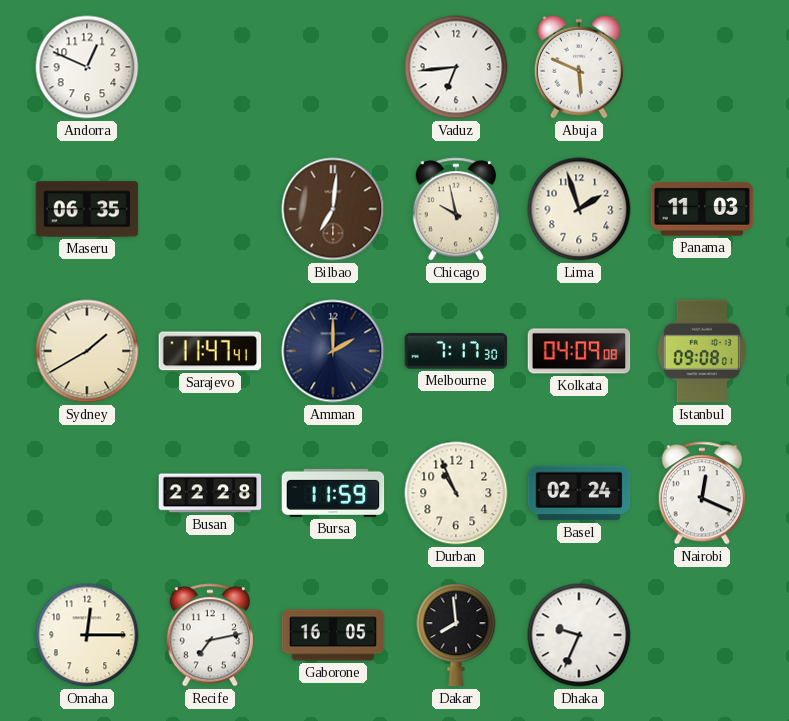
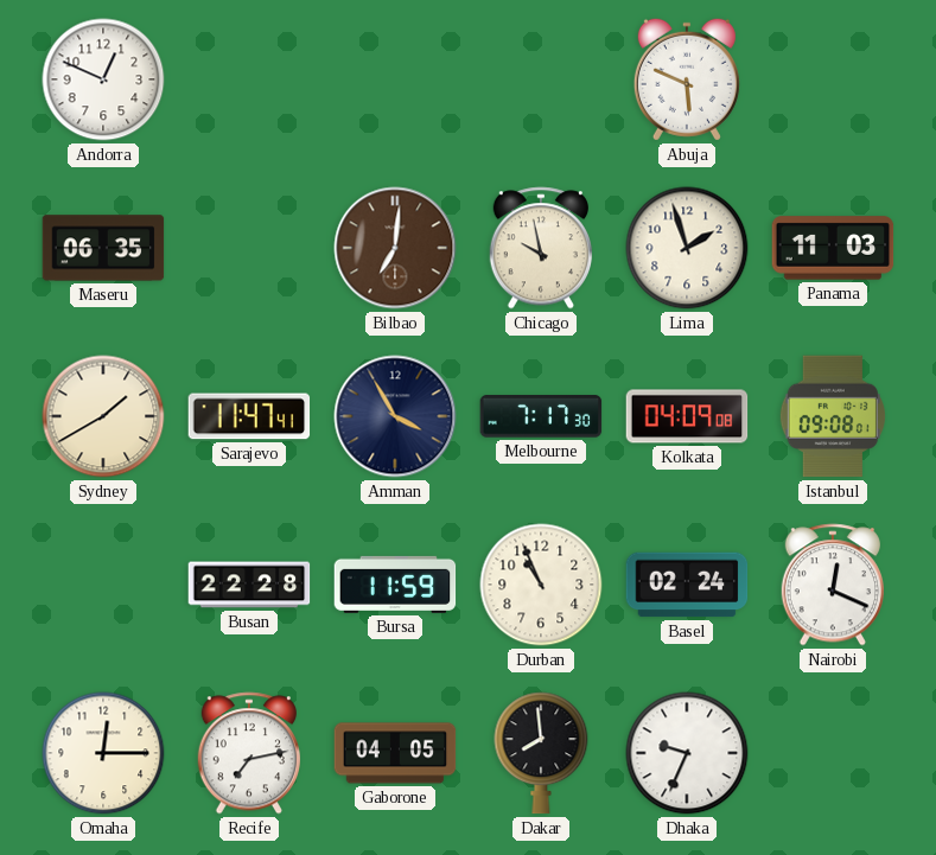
Vaduz: 6:44 -> none
Amman: 2:00 -> 3:55
Gaborone: 16:05 -> 04:05
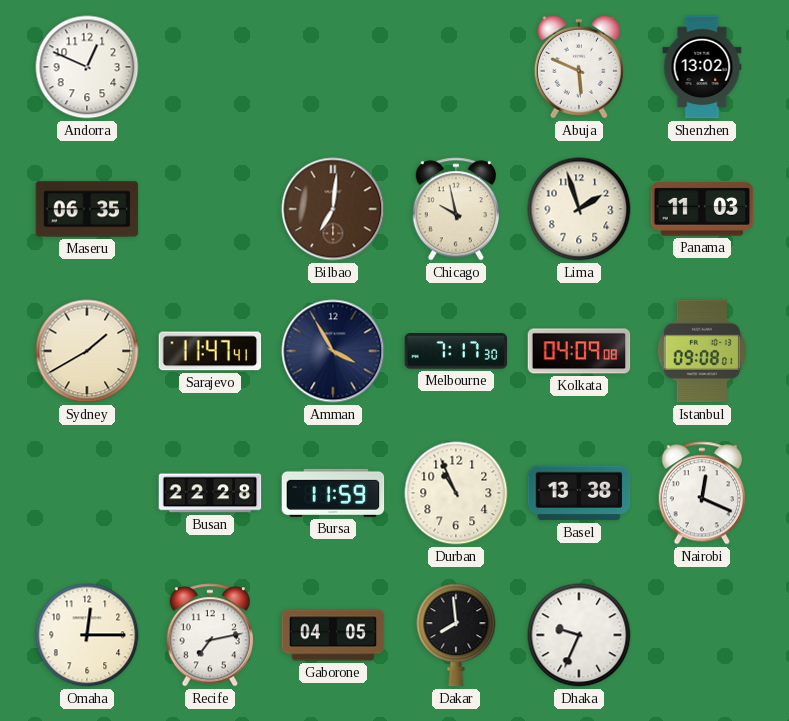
Shenzhen: none -> 13:02
Basel: 02:24 -> 13:38
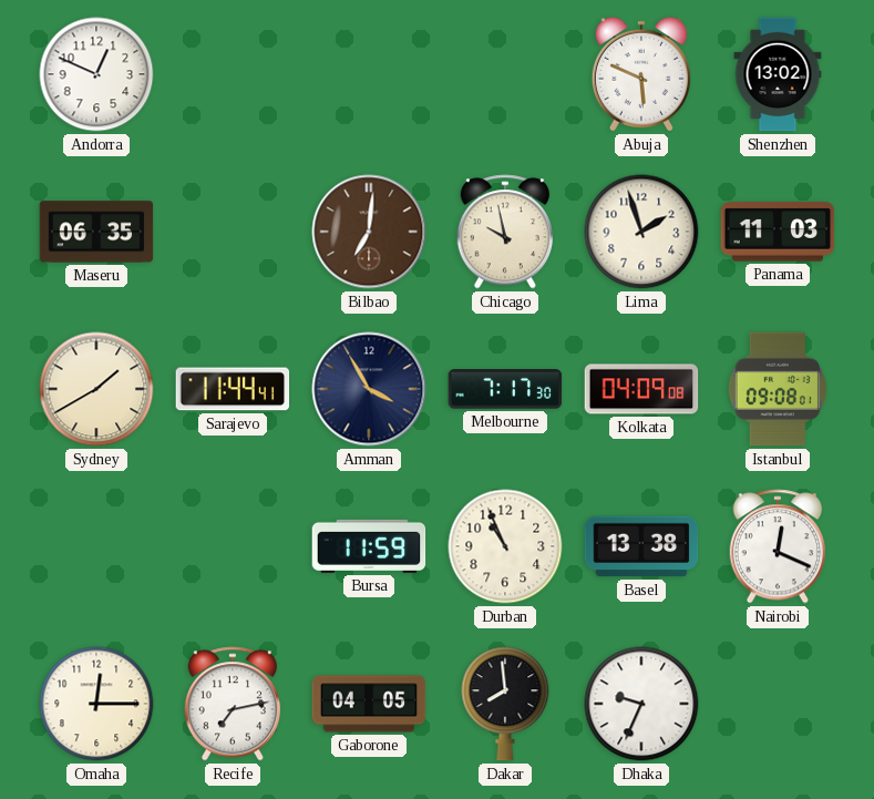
Sarajevo: 11:47 -> 11:44
Busan: 22:28 -> none
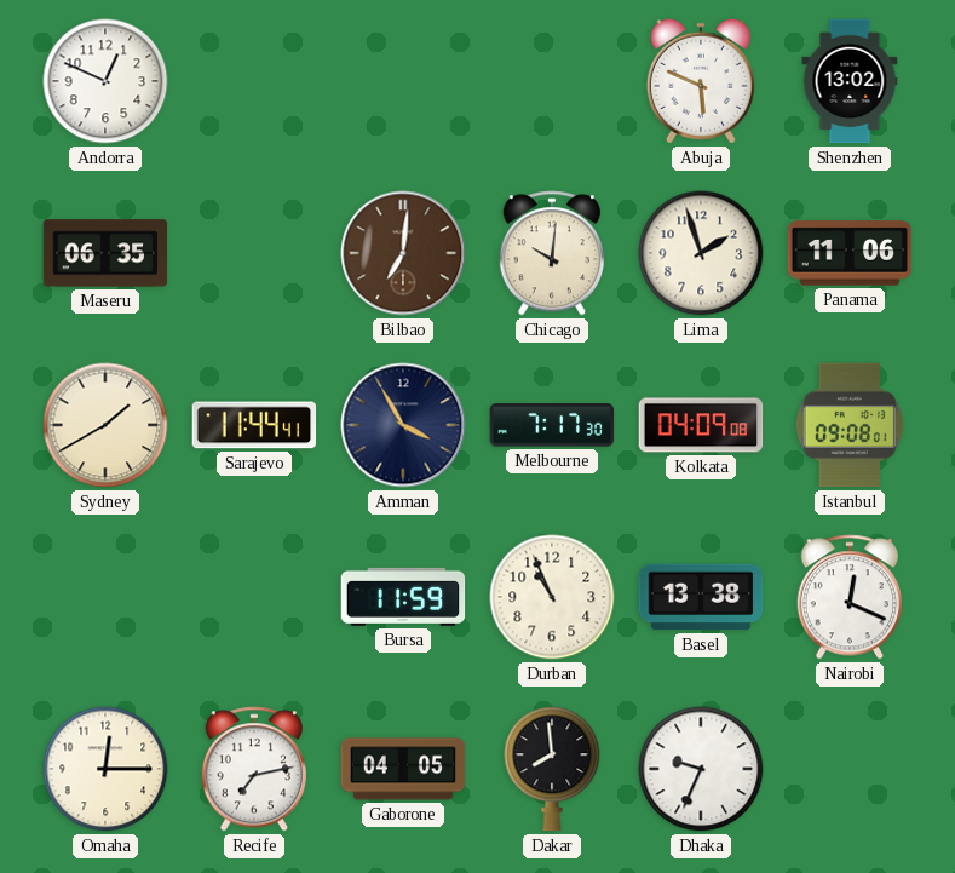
Chicago: 9:58 -> 10:01
Panama: 11:03 -> 11:06
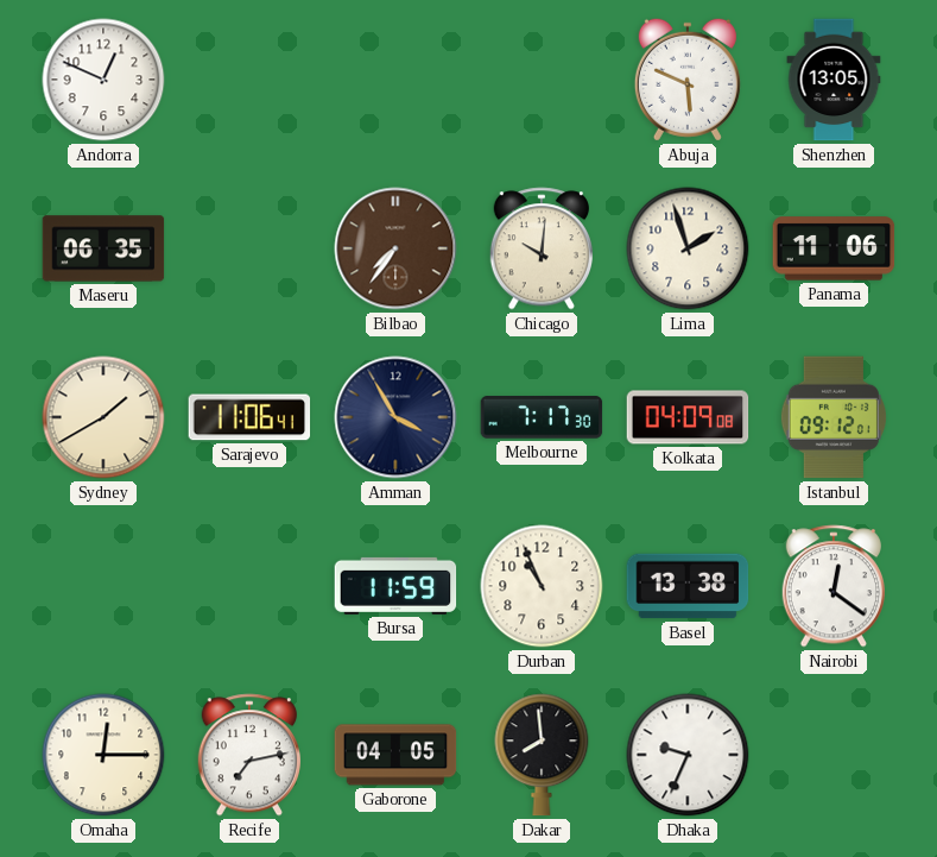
Shenzhen: 13:02 -> 13:05
Bilbao: 7:01 -> 7:36
Sarajevo: 11:44 -> 11:06
Istanbul: 09:08 -> 09:12
Nairobi: 12:19 -> 12:21
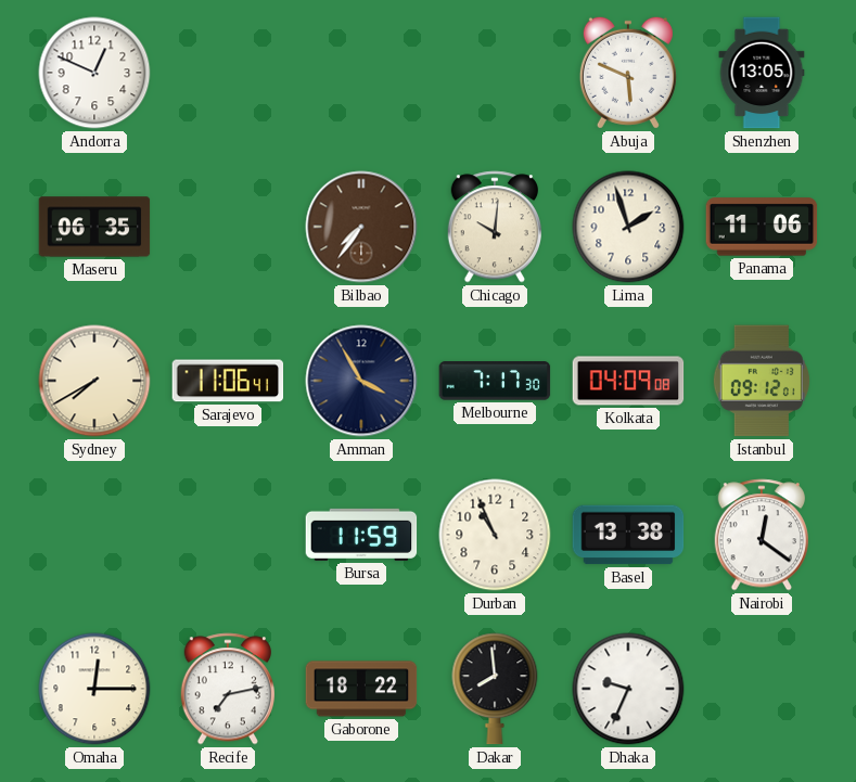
Sydney: 1:40 -> 7:40
Gaborone: 04:05 -> 18:22
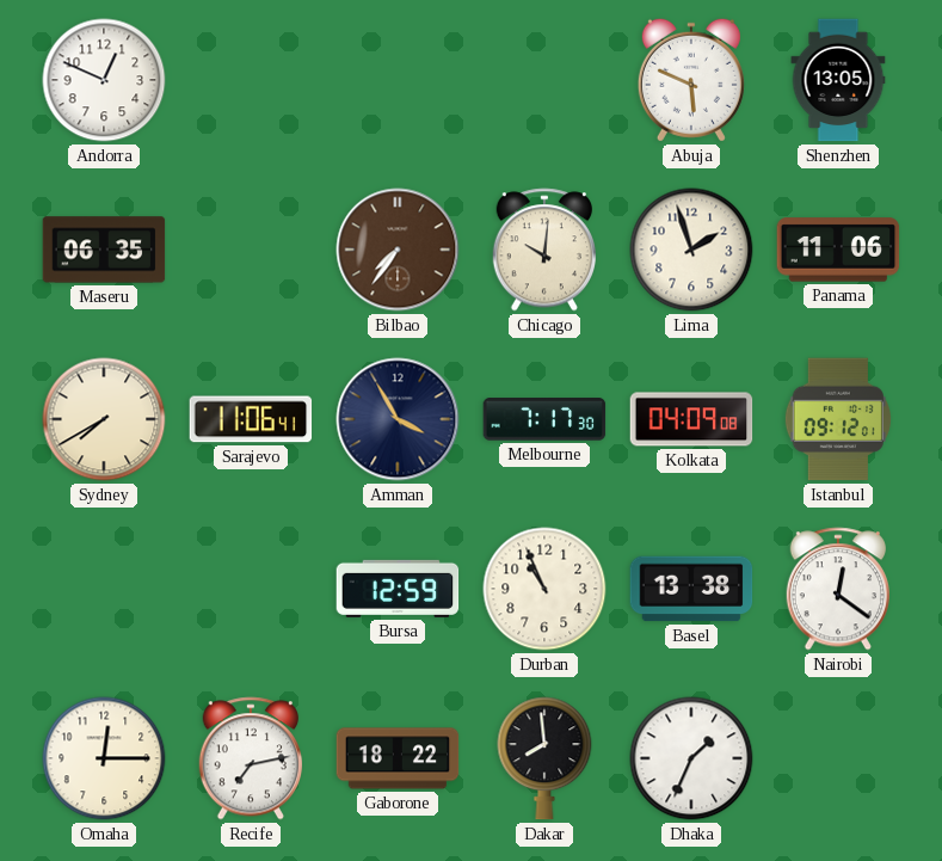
Bursa: 11:59 -> 12:59
Dhaka: 9:34 -> 1:34
